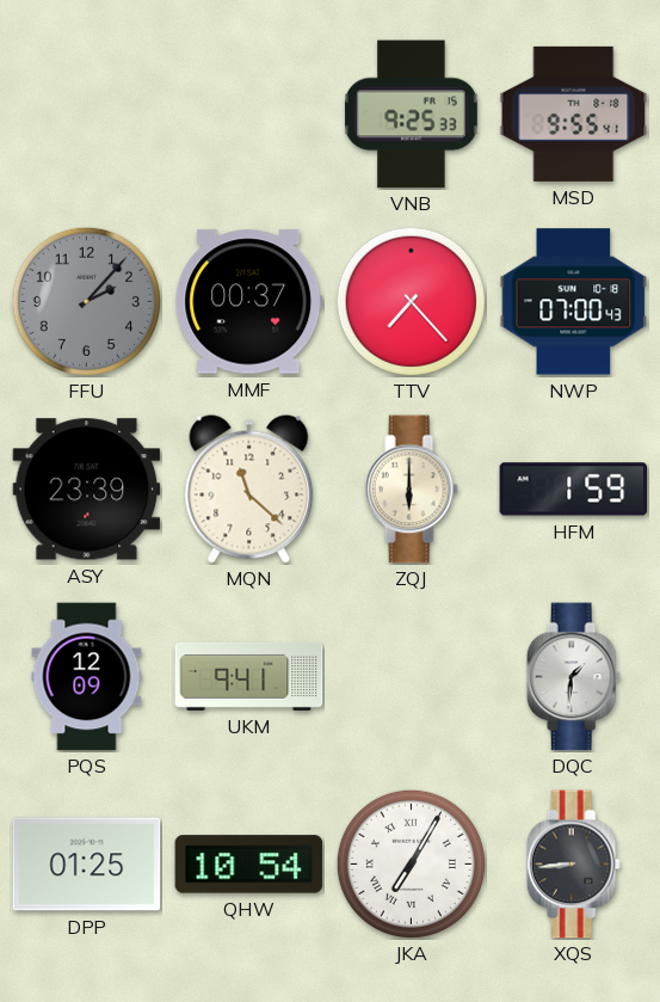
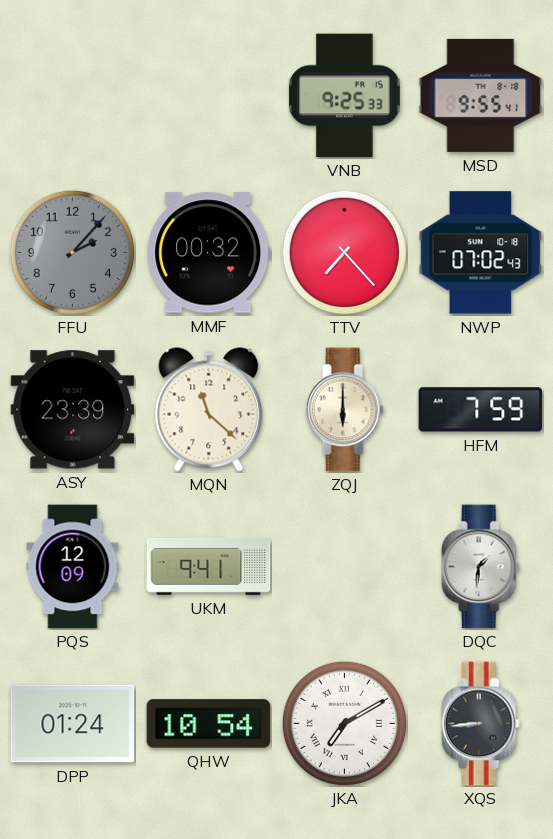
MMF: 00:37 -> 00:32
NWP: 07:00 -> 07:02
HFM: 1:59 -> 7:59
DPP: 01:25 -> 01:24
JKA: 7:05 -> 7:10
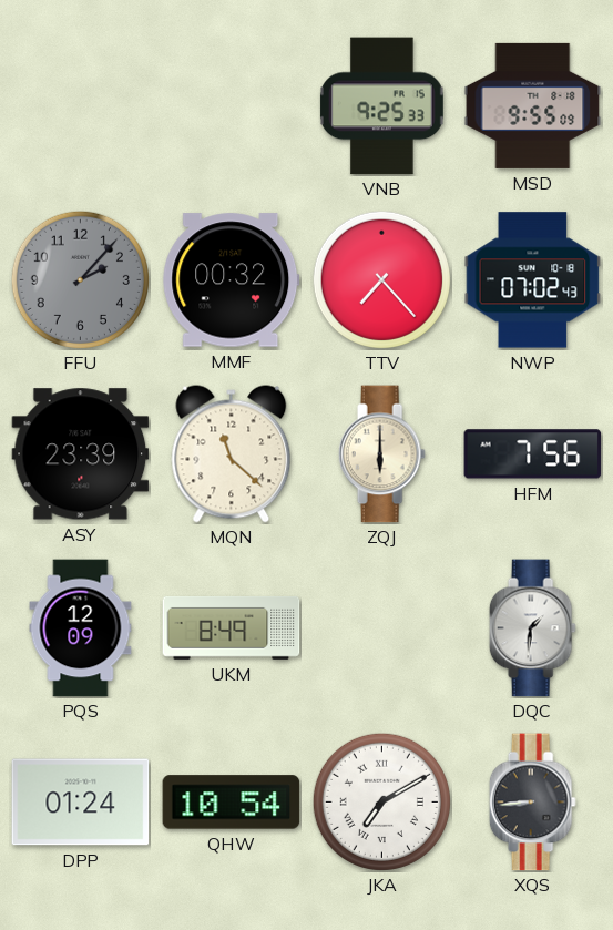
MSD: 9:55:41 -> 9:55:09
HFM: 7:59 -> 7:56
UKM: 9:41 -> 8:49
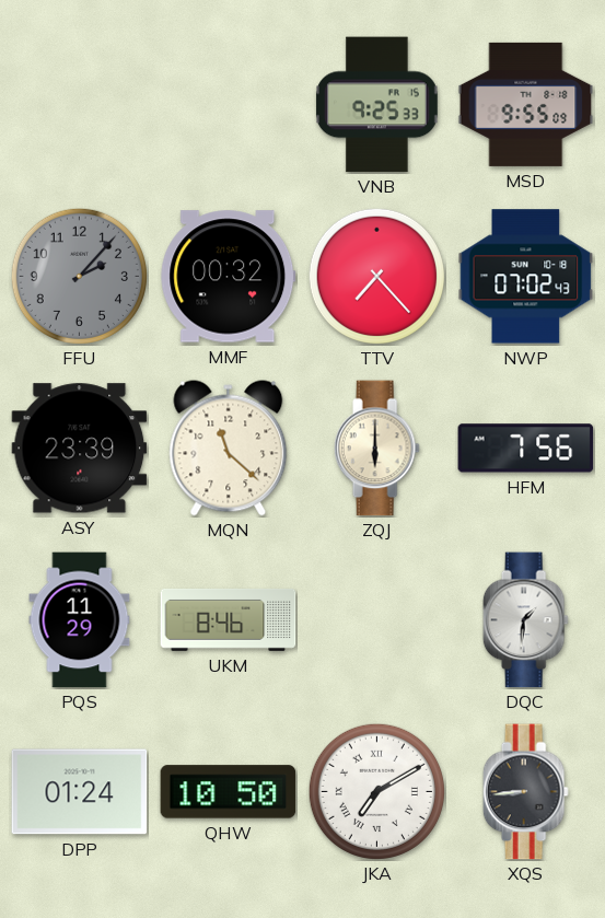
PQS: 12:09 -> 11:29
UKM: 8:49 -> 8:46
QHW: 10:54 -> 10:50
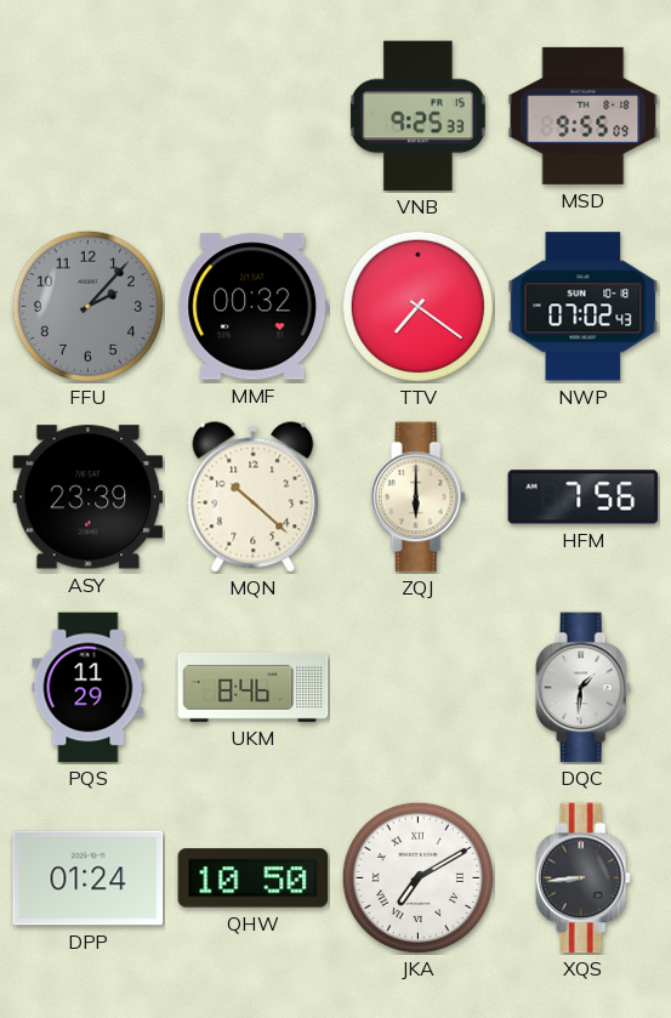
TTV: 7:23 -> 7:21
MQN: 11:22 -> 10:22
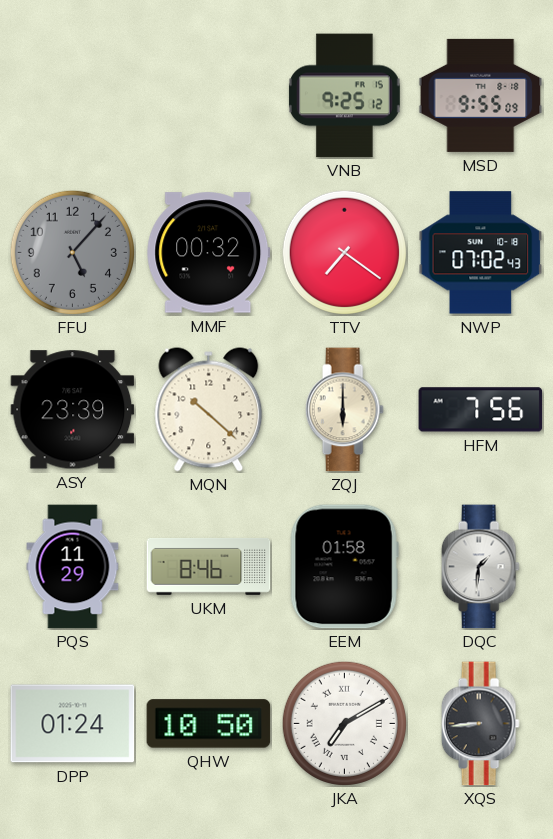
VNB: 9:25:33 -> 9:25:12
FFU: 2:07 -> 5:07
EEM: none -> 01:58
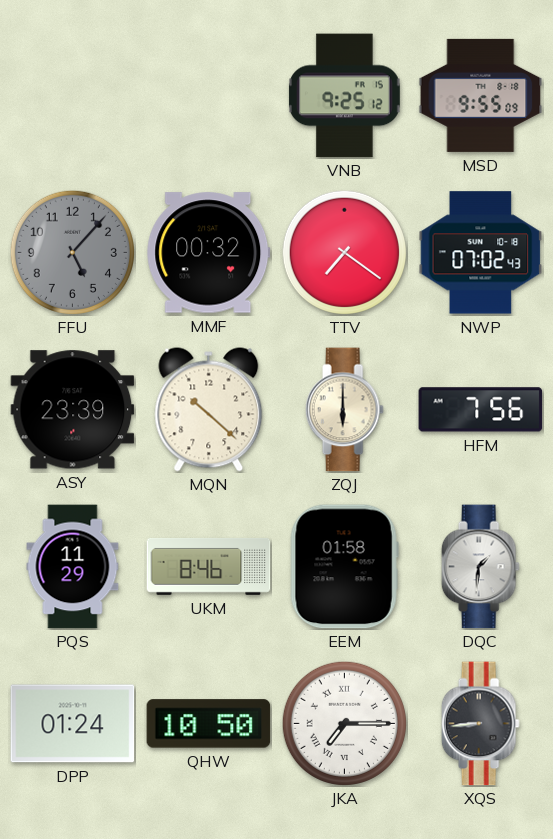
JKA: 7:10 -> 7:15
